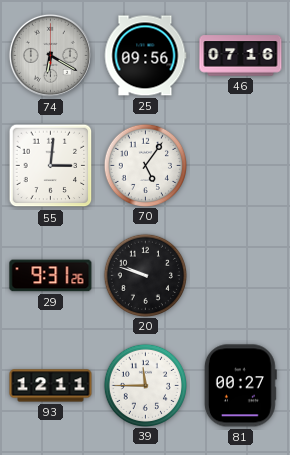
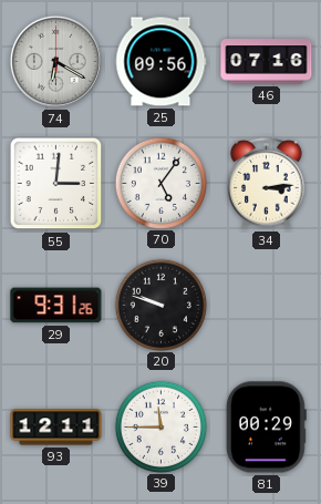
34: none -> 3:14
81: 00:27 -> 00:29
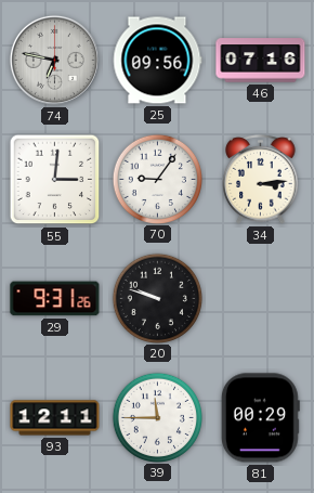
74: 6:20 -> 6:47
70: 5:06 -> 9:06
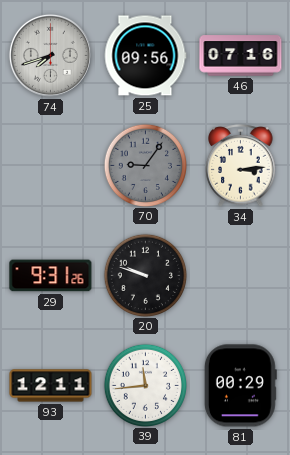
74: 6:47 -> 7:42
55: 3:01 -> none
70 dial: white -> grey
39: 11:45 -> 11:44
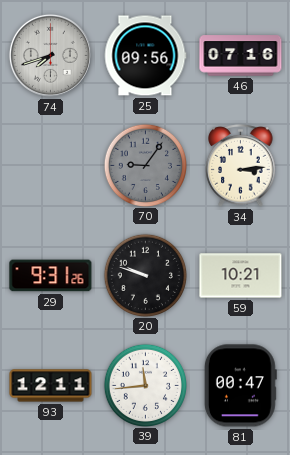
59: none -> 10:21
81: 00:29 -> 00:47
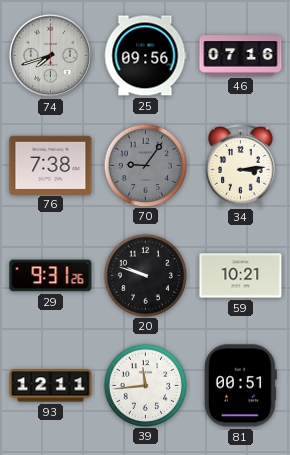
76: none -> 7:38
81: 00:47 -> 00:51
